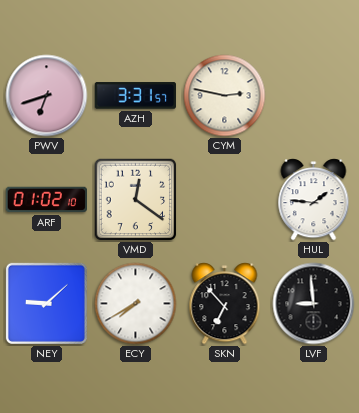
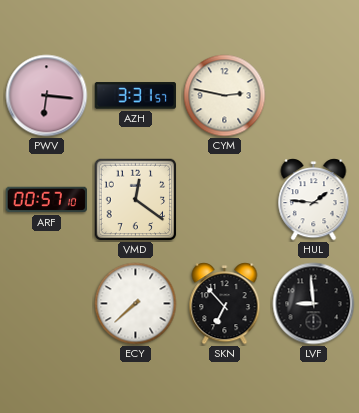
PWV: 6:42 -> 6:16
ARF: 01:02 -> 00:57
NEY: 9:08 -> none
ECY: 7:40 -> 7:38
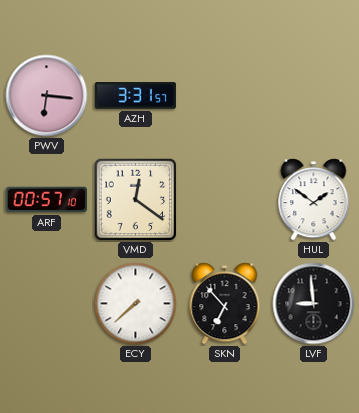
CYM: 2:47 -> none
HUL: 1:46 -> 1:51
